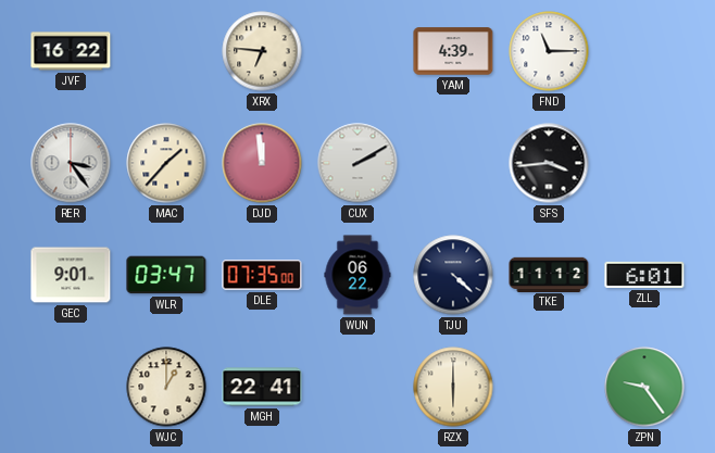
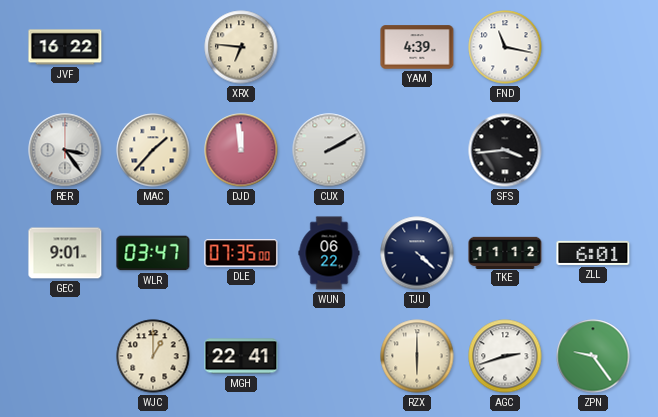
FND: 11:15 -> 11:17
AGC: none -> 2:42
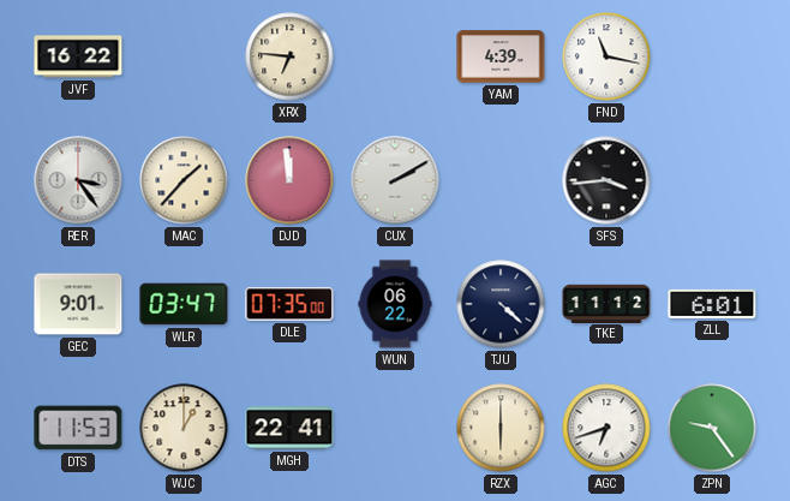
DTS: none -> 11:53
AGC: 2:42 -> 6:42
